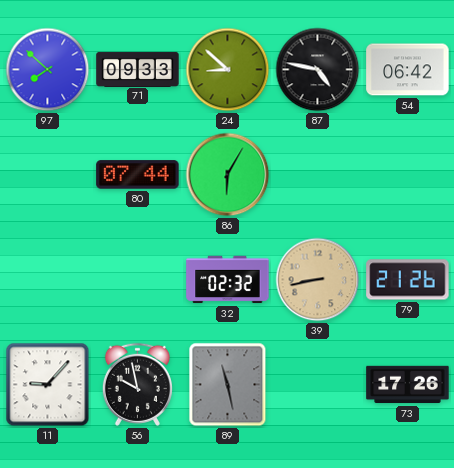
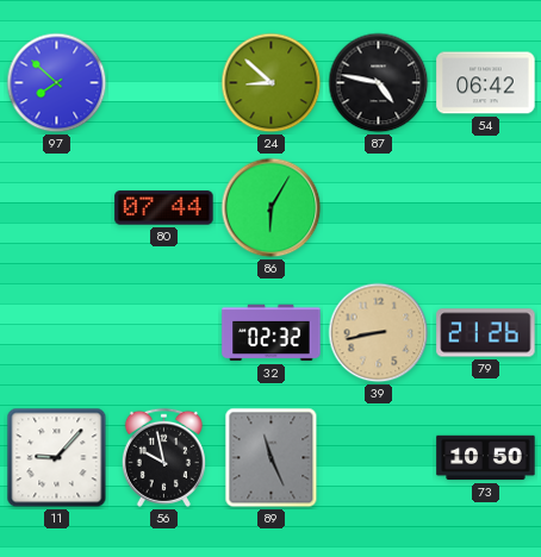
71: 09:33 -> none
89: 11:28 -> 11:26
73: 17:26 -> 10:50
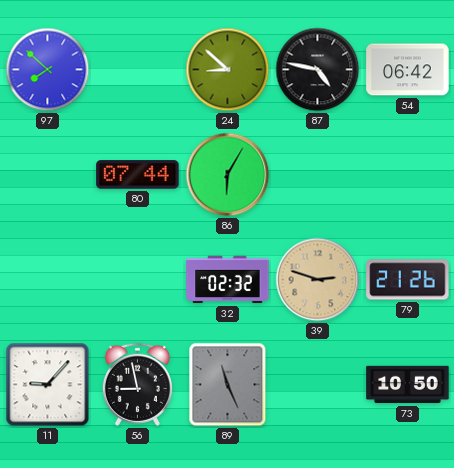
39: 8:43 -> 2:48
56: 9:58 -> 8:58
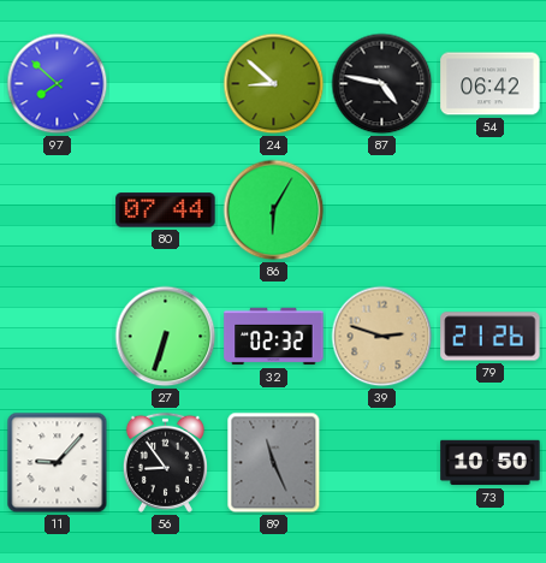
27: none -> 6:33
56: 8:58 -> 8:54
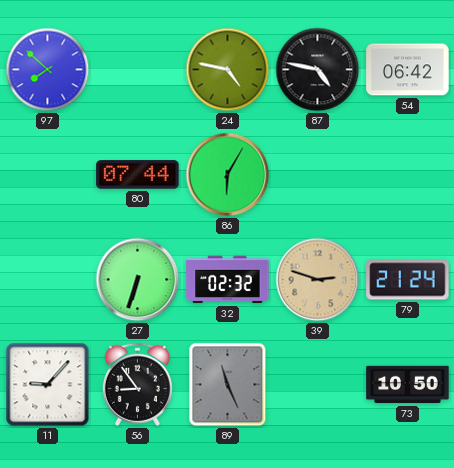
24: 8:52 -> 4:47
79: 21:26 -> 21:24
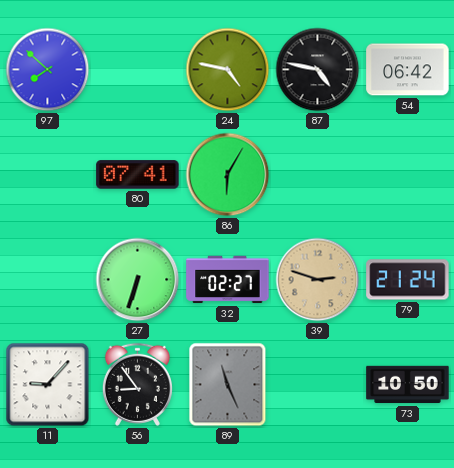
80: 07:44 -> 07:41
32: 02:32 -> 02:27
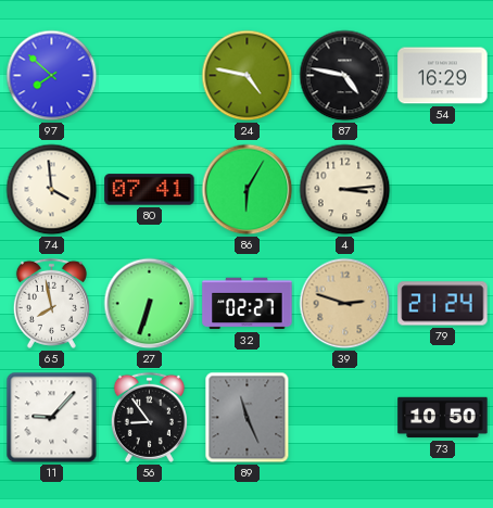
54: 06:42 -> 16:29
74: none -> 3:59
4: none -> 3:14
65: none -> 7:58
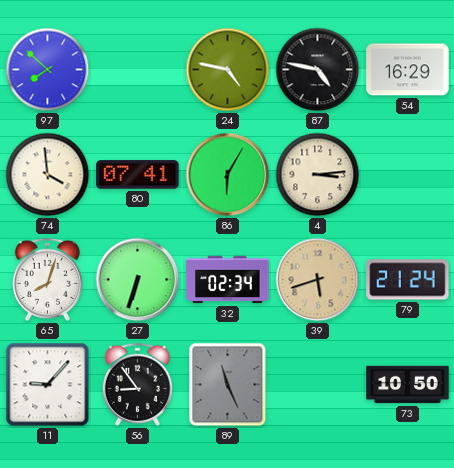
65: 7:58 -> 8:03
32: 02:27 -> 02:34
39: 2:48 -> 5:42
